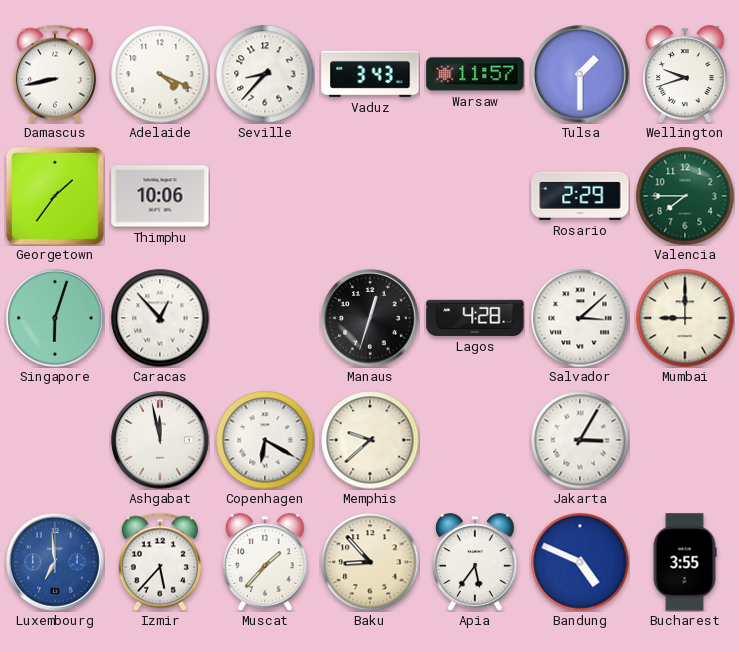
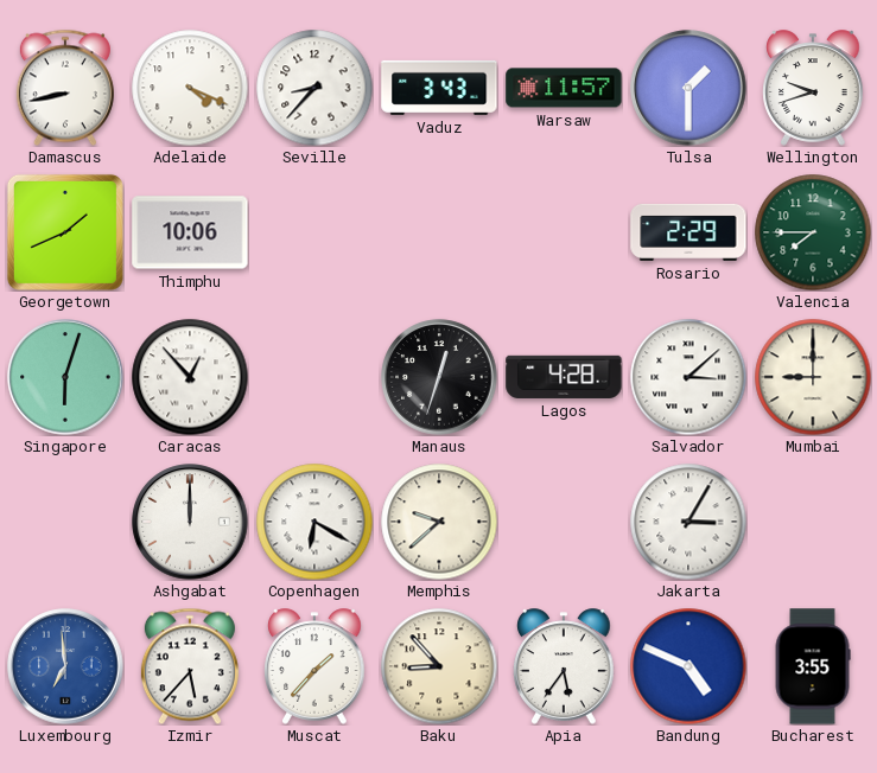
Georgetown: 1:36 -> 1:41
Ashgabat: 11:58 -> 12:00
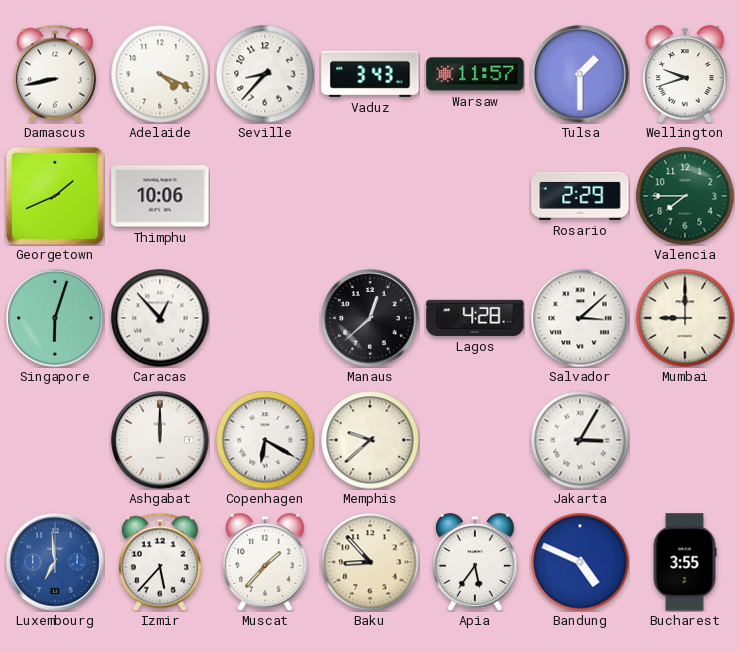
Manaus: 12:33 -> 12:38
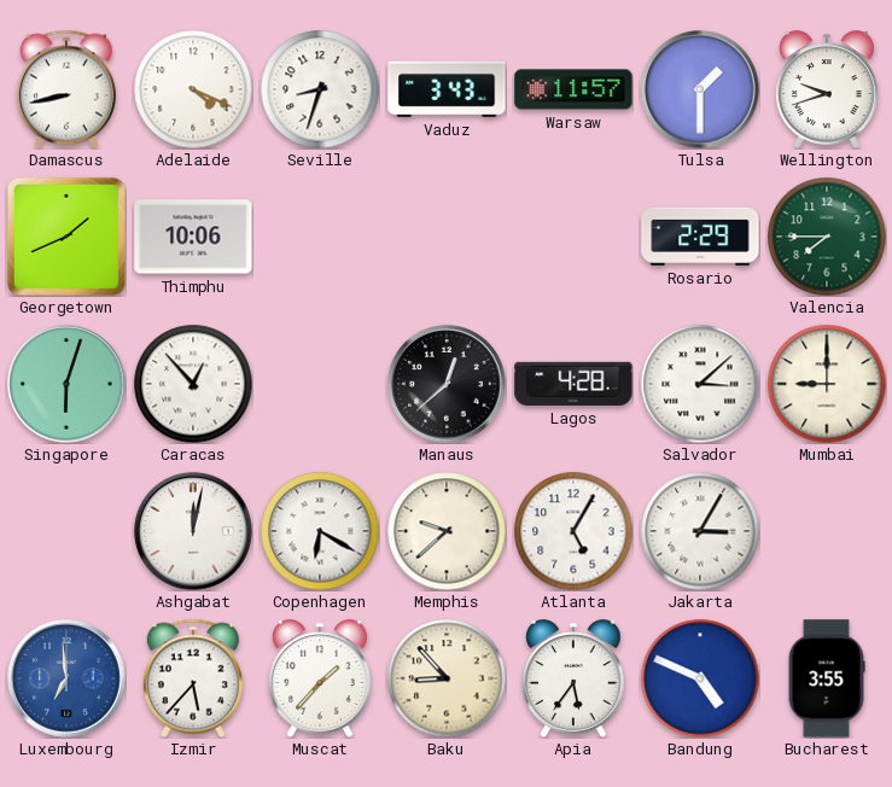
Seville: 8:37 -> 8:33
Ashgabat: 12:00 -> 12:02
Atlanta: none -> 5:05
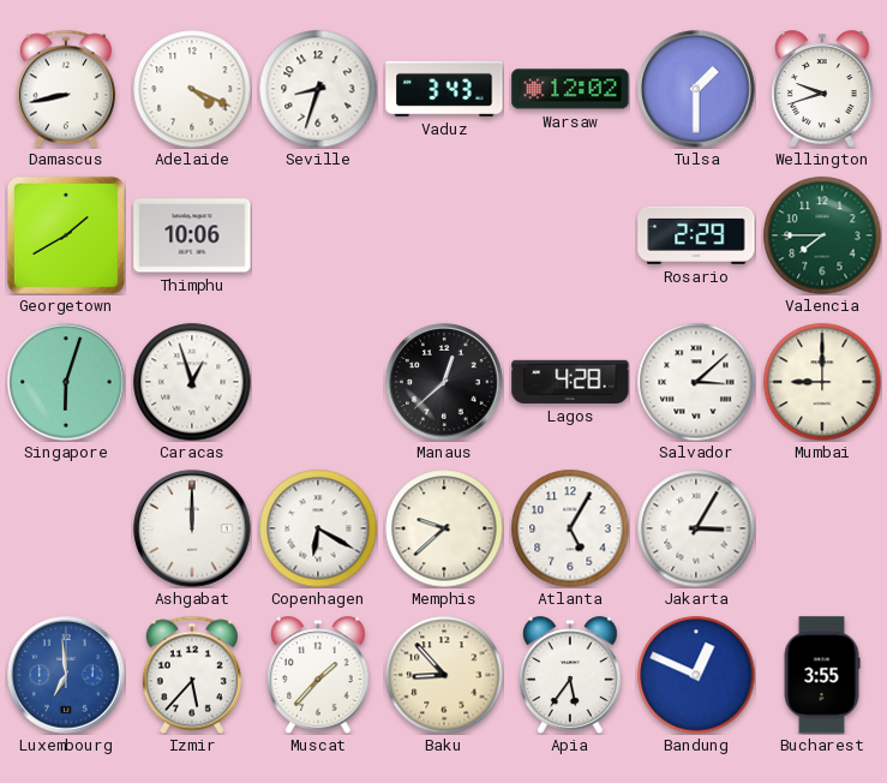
Warsaw: 11:57 -> 12:02
Georgetown: 1:41 -> 1:40
Caracas: 12:53 -> 12:57
Ashgabat: 12:02 -> 12:00
Bandung: 4:49 -> 12:49
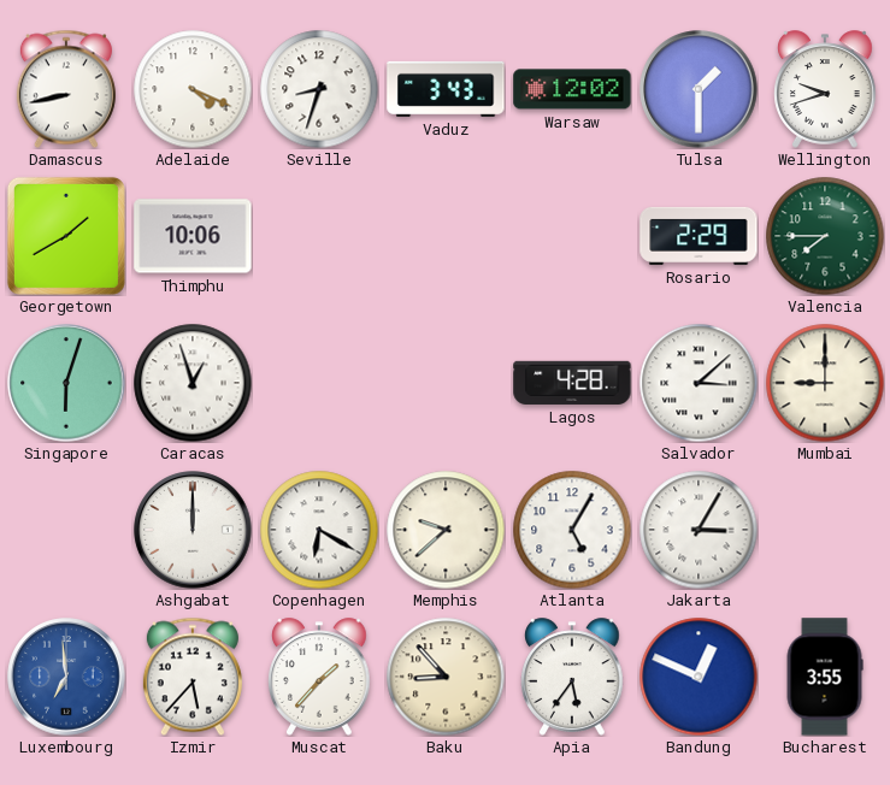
Manaus: 12:38 -> none
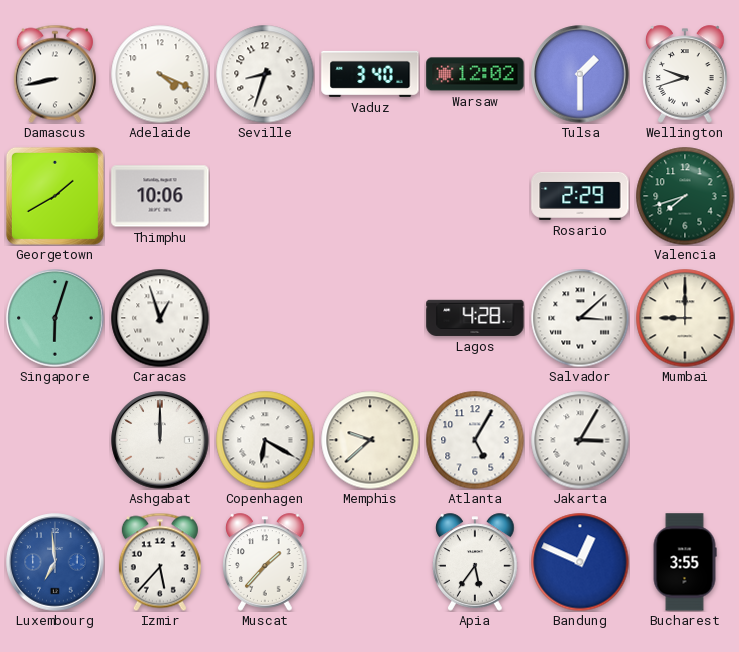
Vaduz: 3:43 -> 3:40
Valencia: 7:45 -> 7:42
Baku: 8:53 -> none
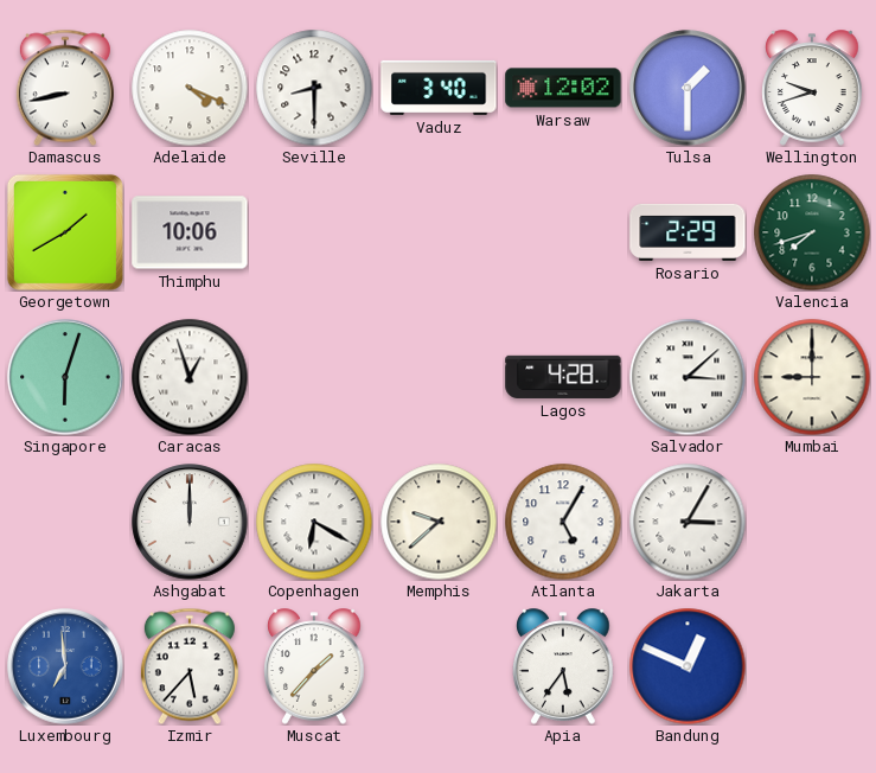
Seville: 8:33 -> 8:30
Bucharest: 3:55 -> none
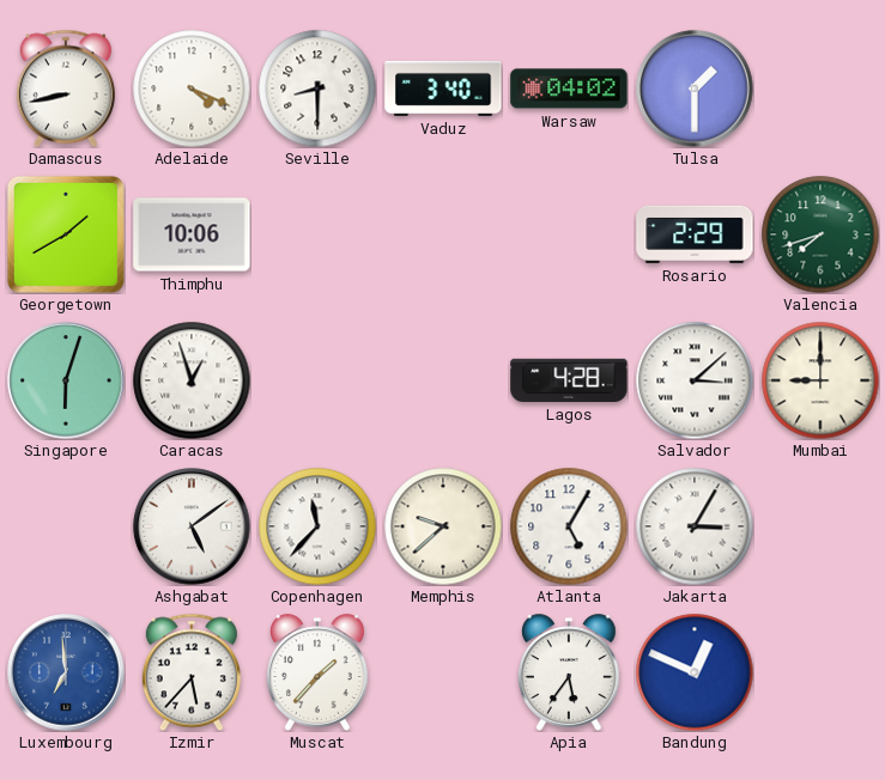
Warsaw: 12:02 -> 04:02
Wellington: 9:42 -> none
Ashgabat: 12:00 -> 5:09
Copenhagen: 6:20 -> 11:37
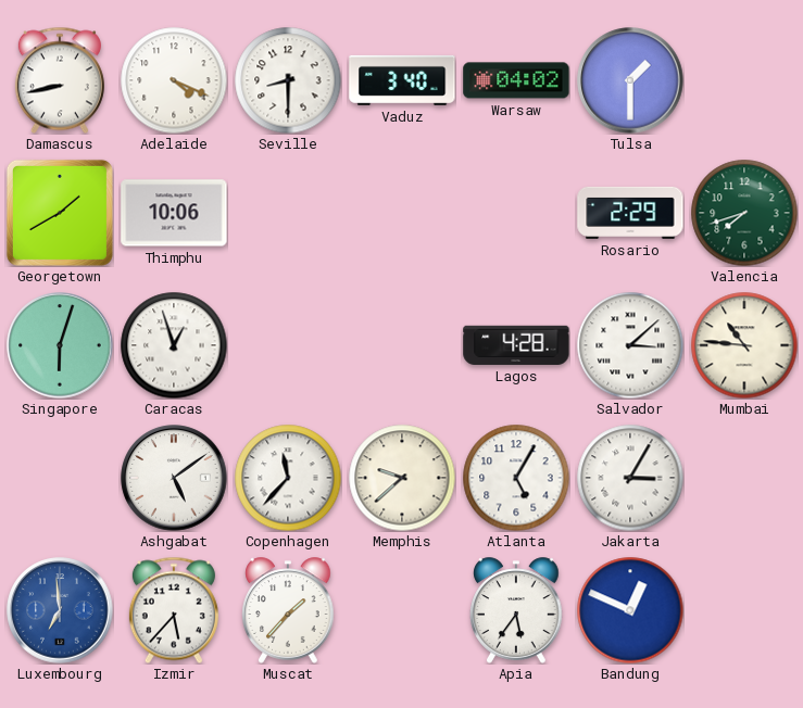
Mumbai: 9:00 -> 10:46
